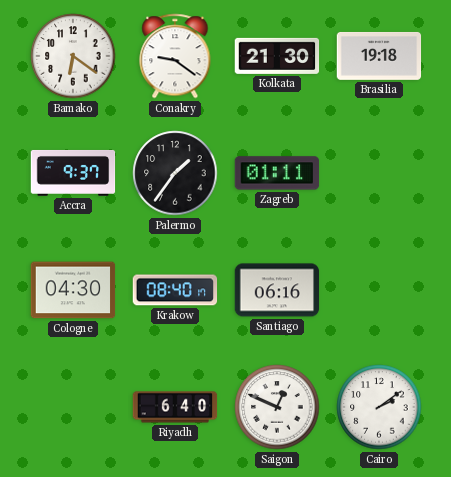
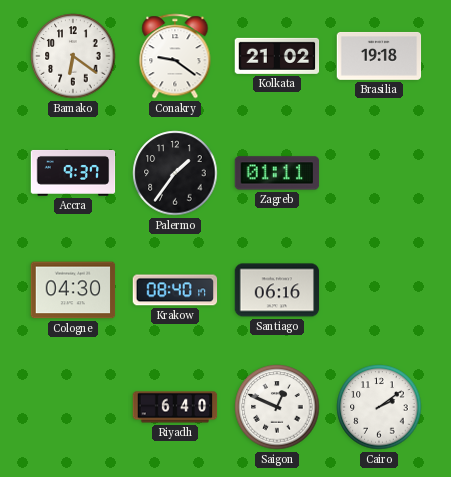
Kolkata: 21:30 -> 21:02
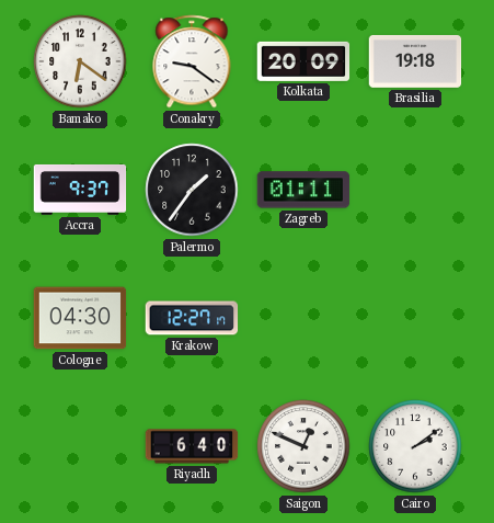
Kolkata: 21:02 -> 20:09
Krakow: 08:40 -> 12:27
Santiago: 06:16 -> none
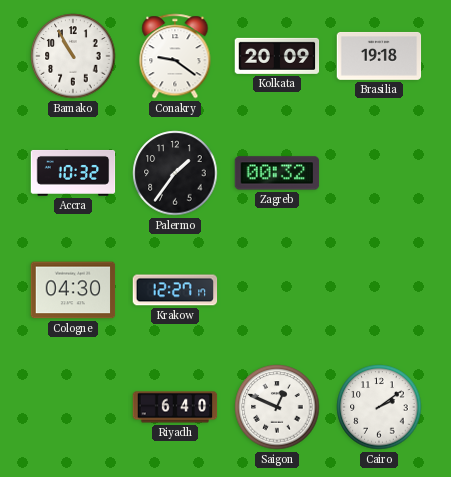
Bamako: 6:21 -> 10:55
Accra: 9:37 -> 10:32
Zagreb: 01:11 -> 00:32
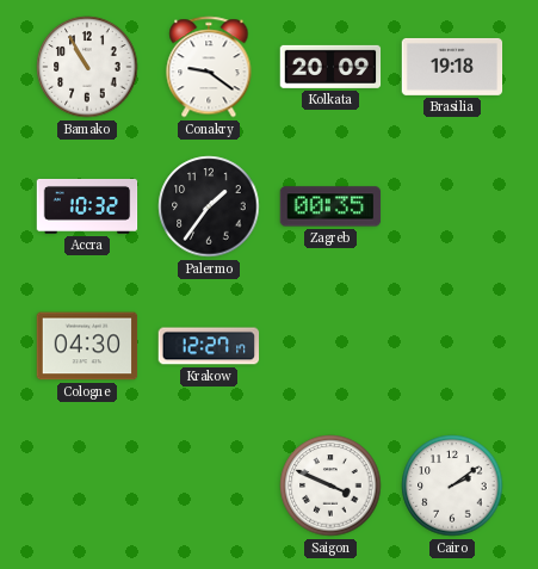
Zagreb: 00:32 -> 00:35
Riyadh: 6:40 -> none
Saigon: 12:49 -> 3:49
